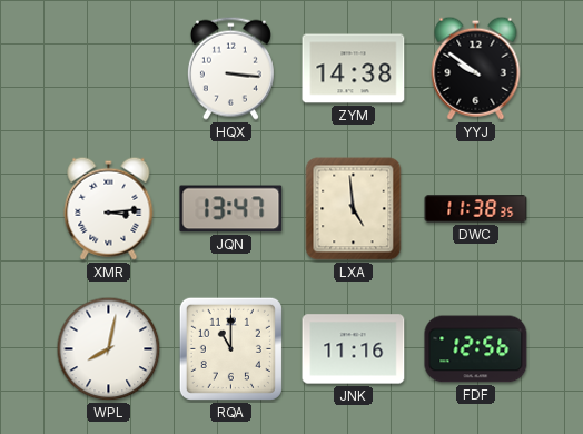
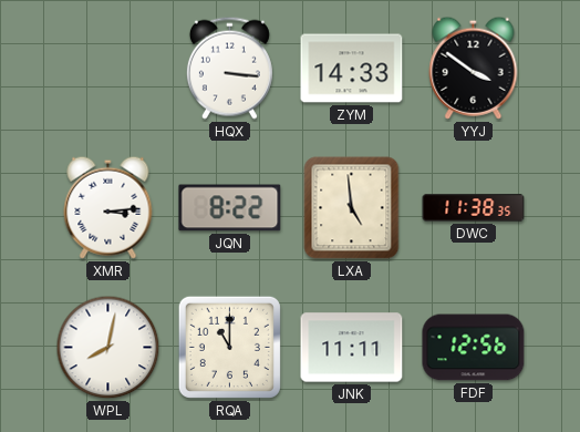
ZYM: 14:38 -> 14:33
YYJ: 9:51 -> 3:51
JQN: 13:47 -> 8:22
JNK: 11:16 -> 11:11
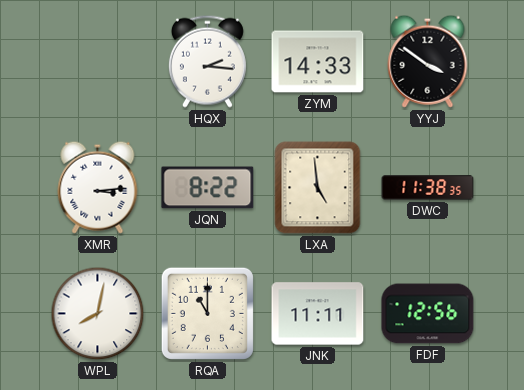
HQX: 3:16 -> 2:16
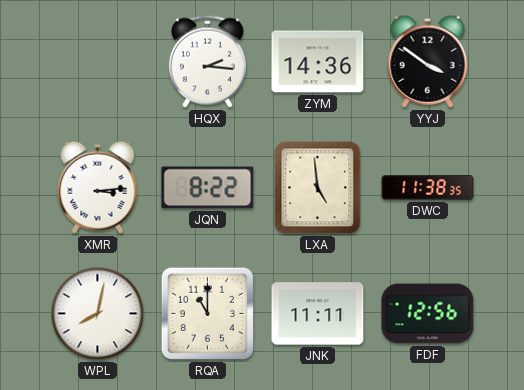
ZYM: 14:33 -> 14:36
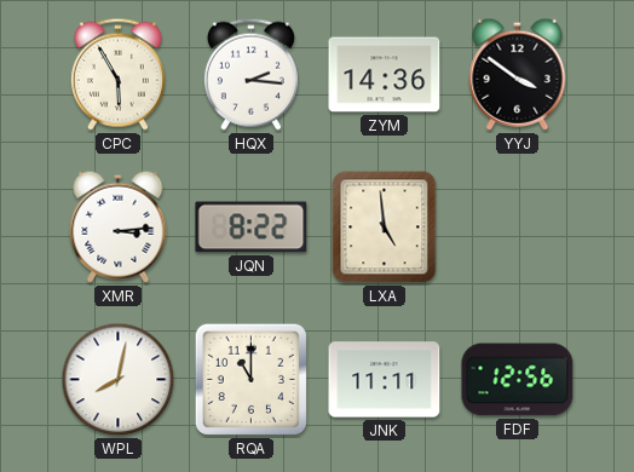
CPC: none -> 5:55
DWC: 11:38 -> none
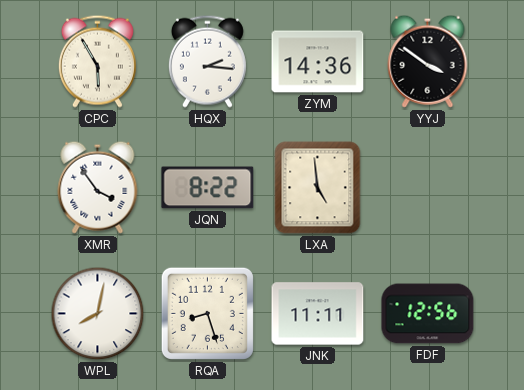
XMR: 3:14 -> 3:54
RQA: 11:00 -> 8:27
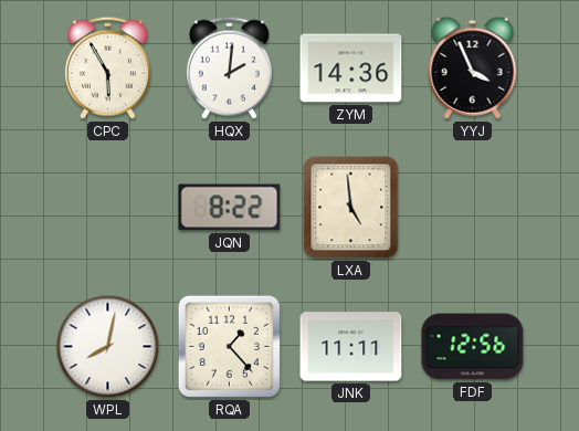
HQX: 2:16 -> 2:01
YYJ: 3:51 -> 3:56
XMR: 3:54 -> none
RQA: 8:27 -> 1:23
